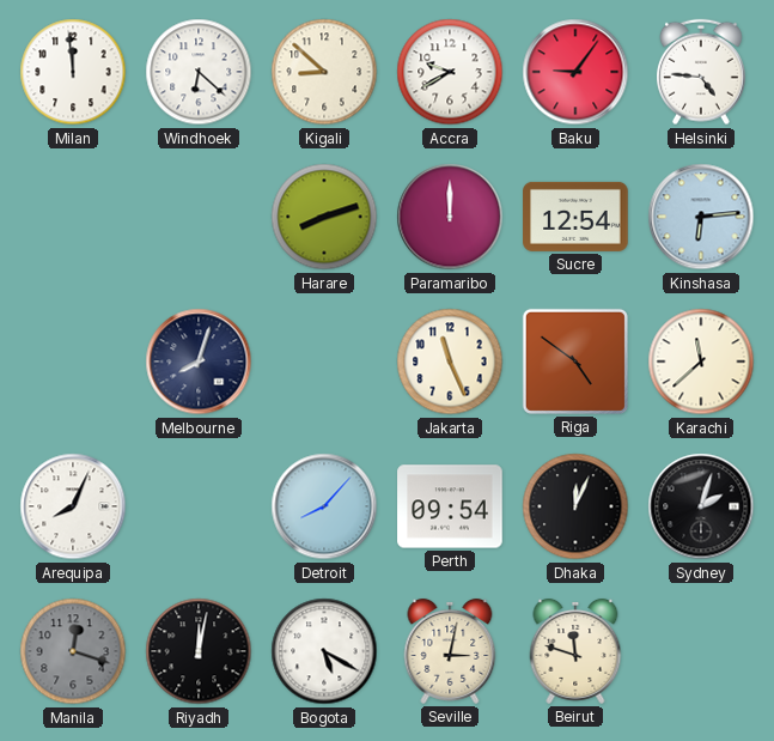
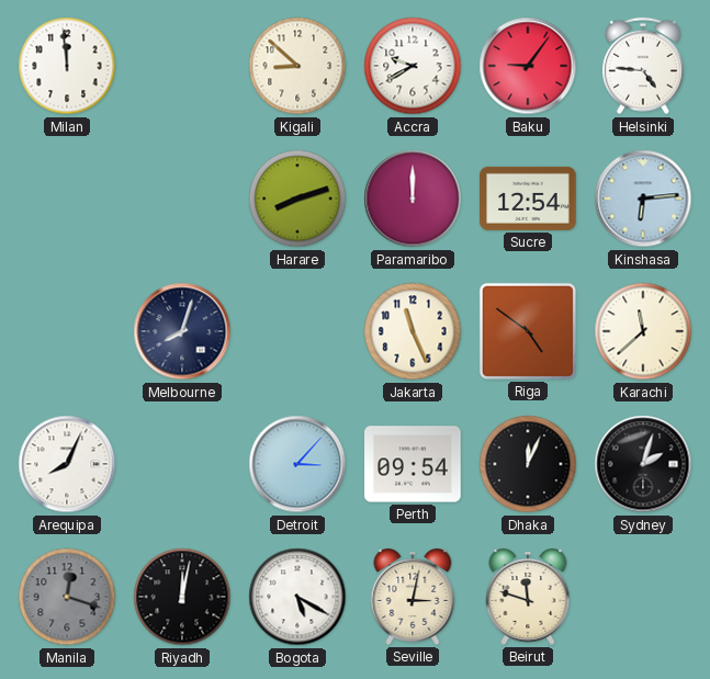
Windhoek: 6:22 -> none
Detroit: 8:07 -> 3:07
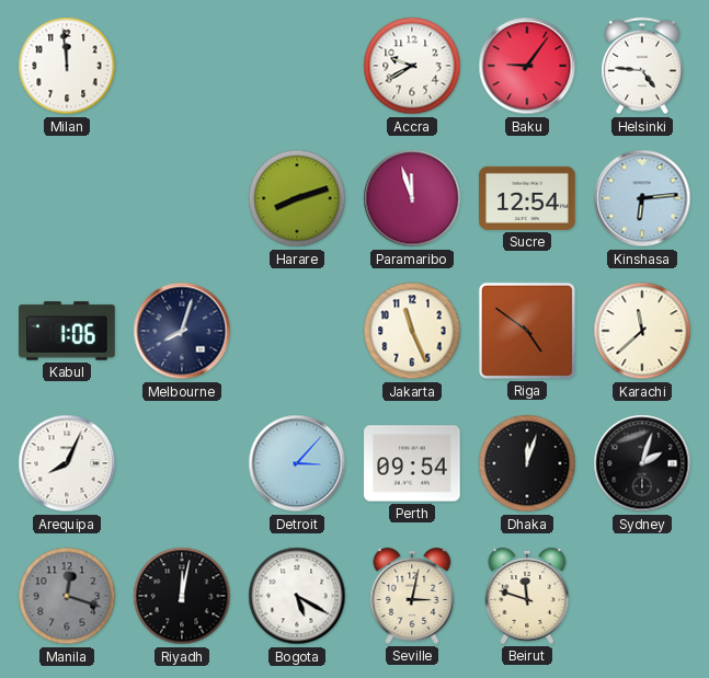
Kigali: 8:52 -> none
Paramaribo: 12:00 -> 11:57
Kabul: none -> 1:06
Dhaka: 12:04 -> 12:03
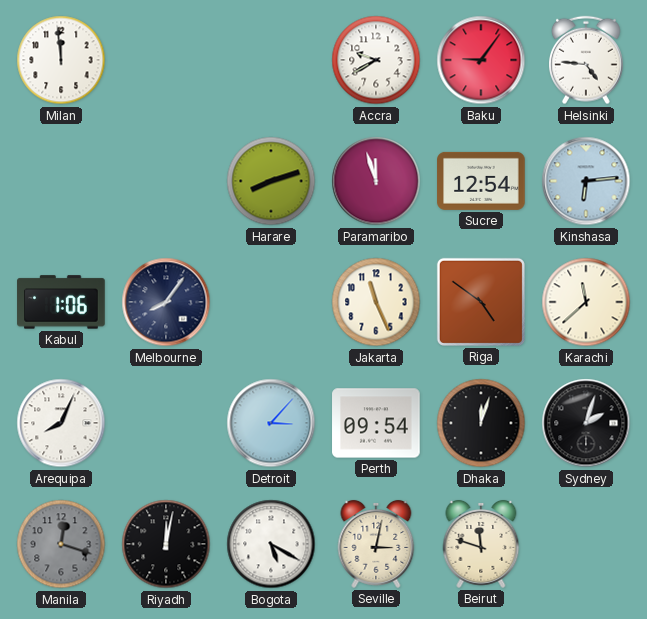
Melbourne: 8:03 -> 8:06
